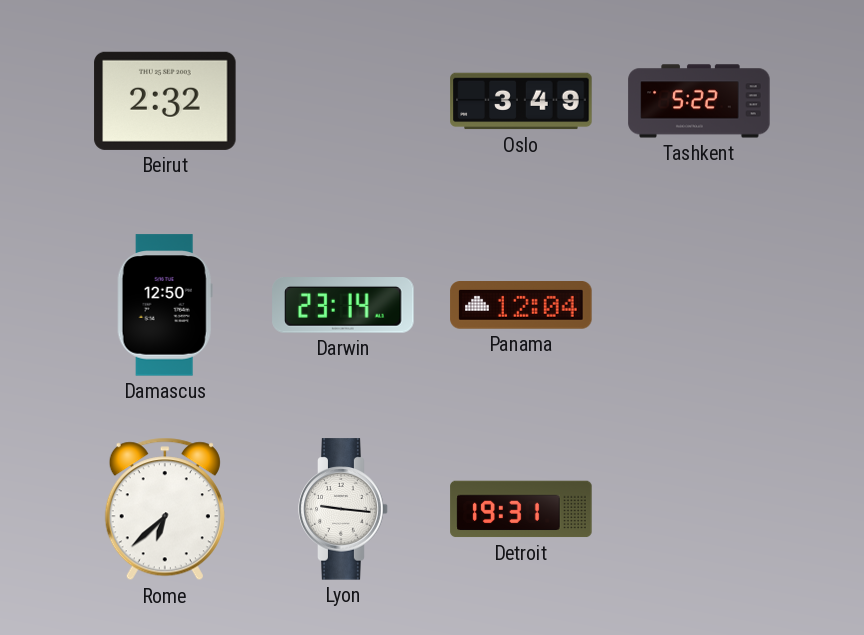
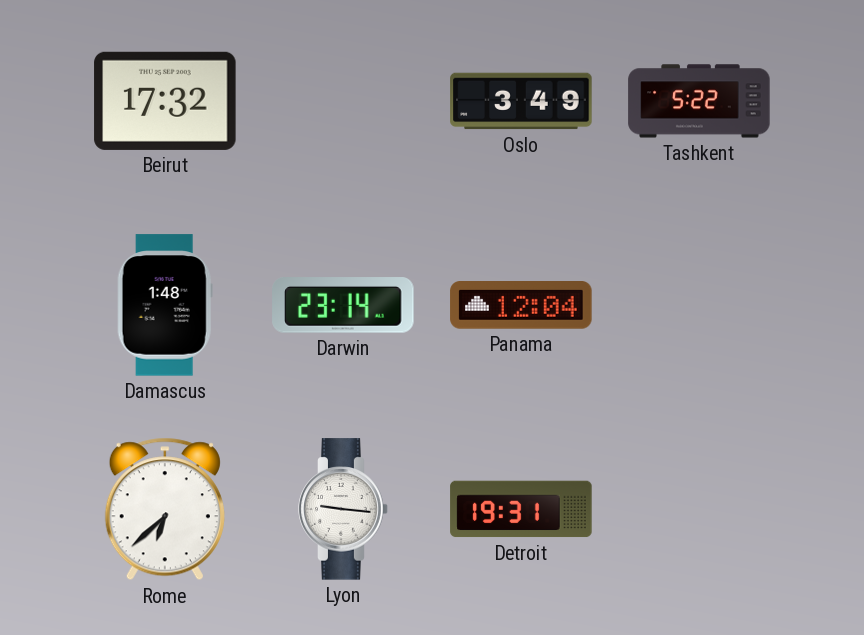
Beirut: 2:32 -> 17:32
Damascus: 12:50 -> 1:48
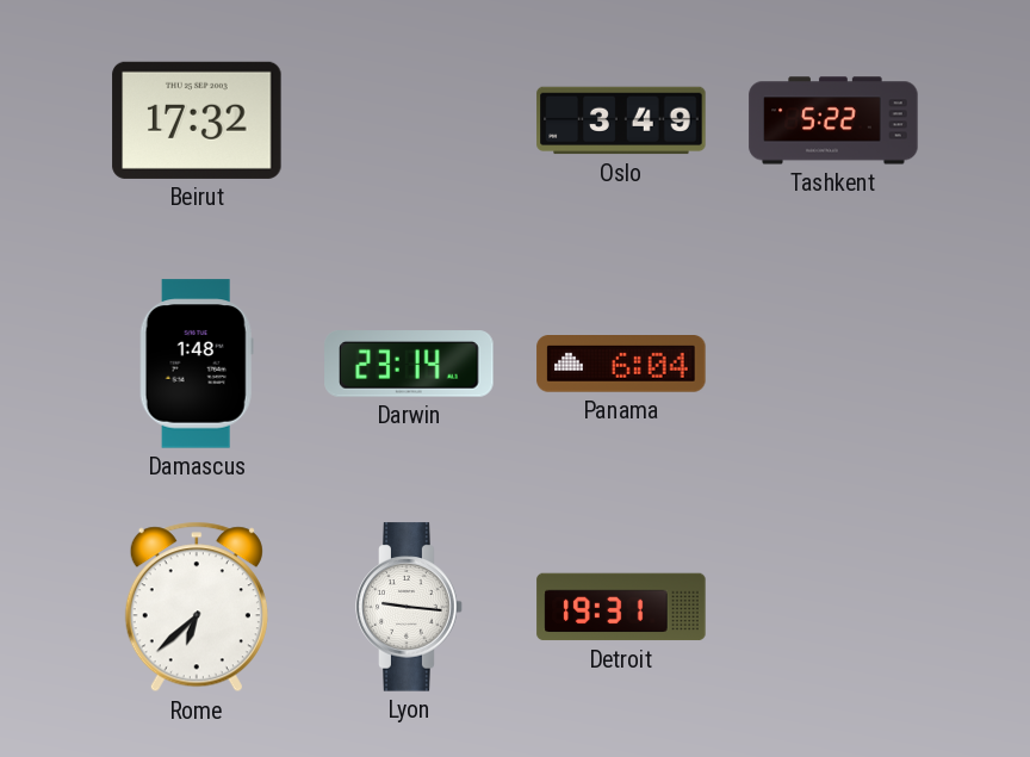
Panama: 12:04 -> 6:04
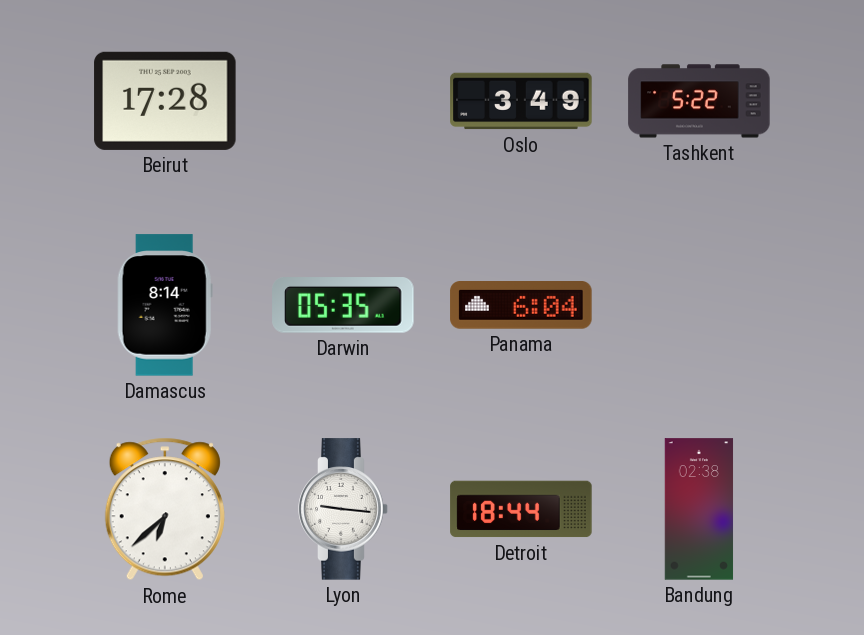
Beirut: 17:32 -> 17:28
Damascus: 1:48 -> 8:14
Darwin: 23:14 -> 05:35
Detroit: 19:31 -> 18:44
Bandung: none -> 02:38
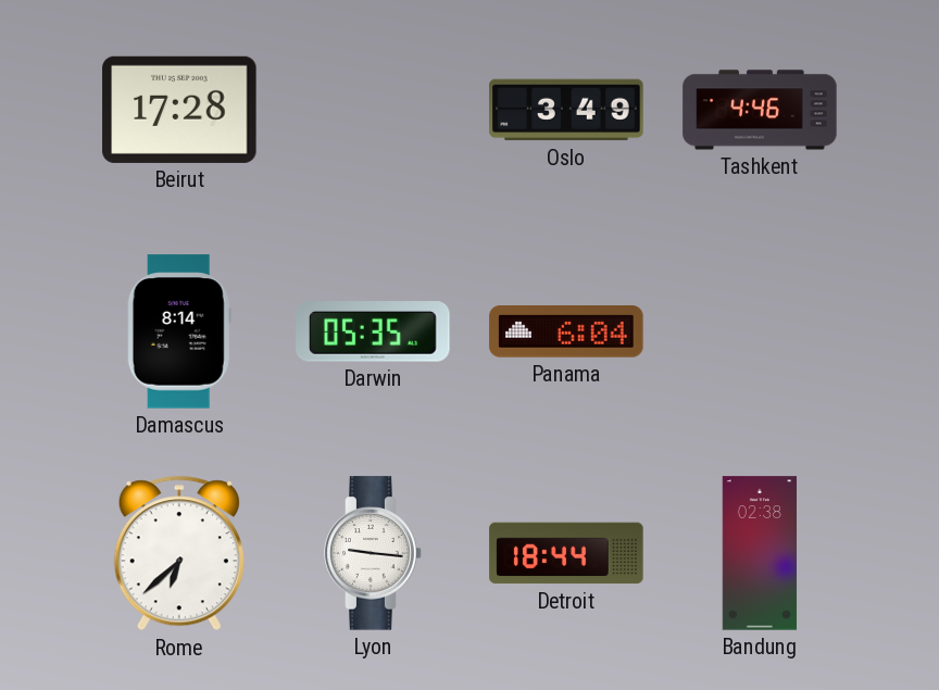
Tashkent: 5:22 -> 4:46
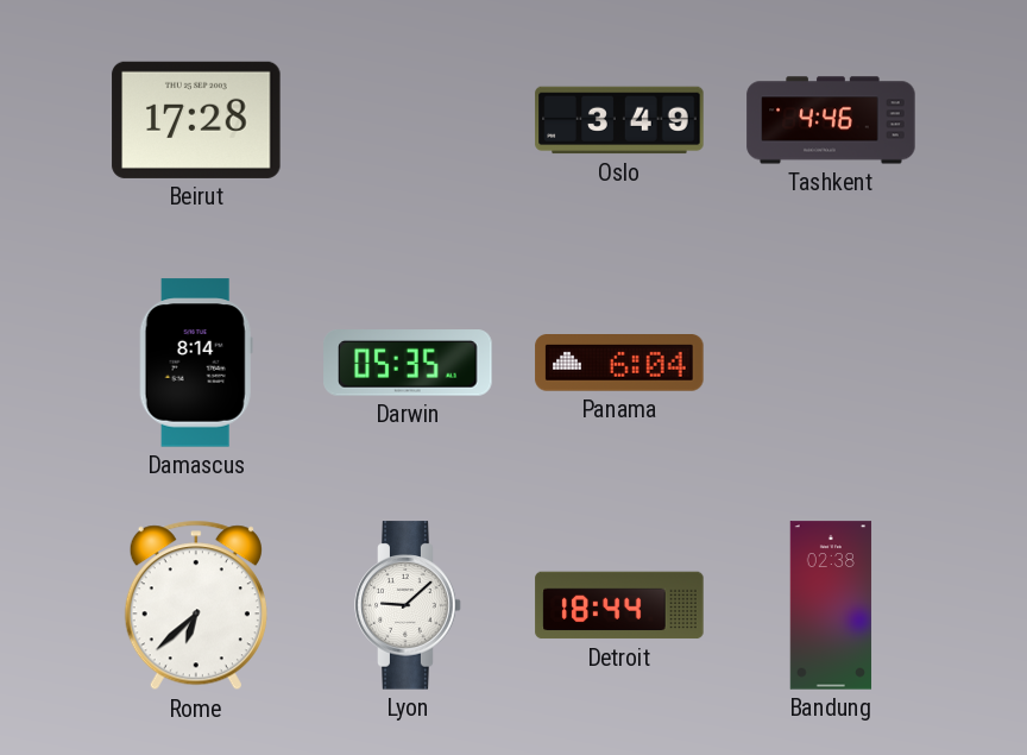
Lyon: 9:16 -> 9:08
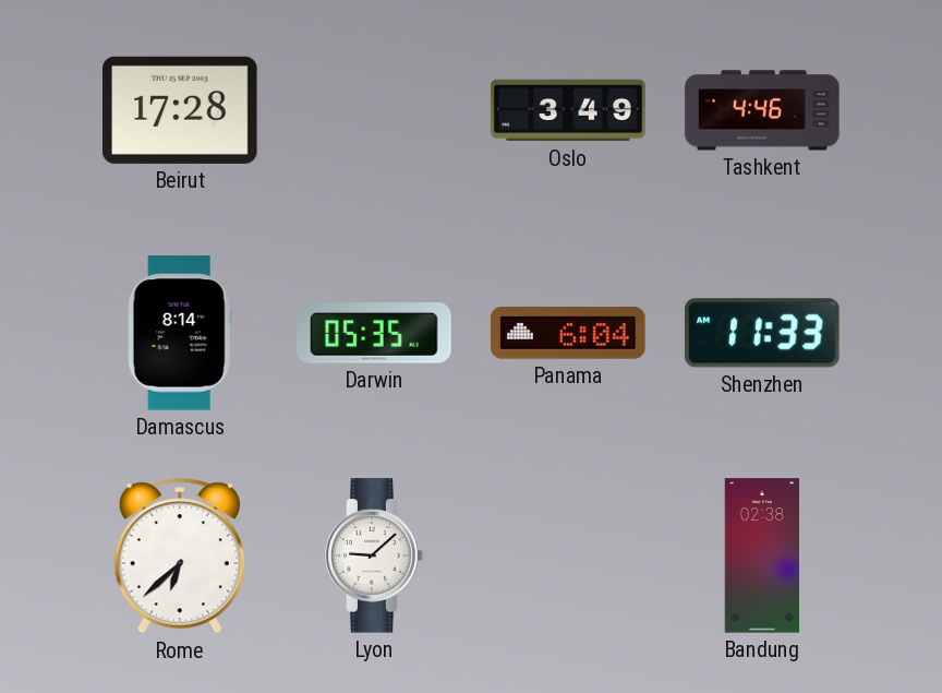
Shenzhen: none -> 11:33
Detroit: 18:44 -> none
